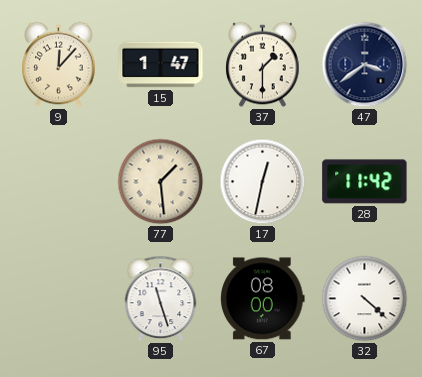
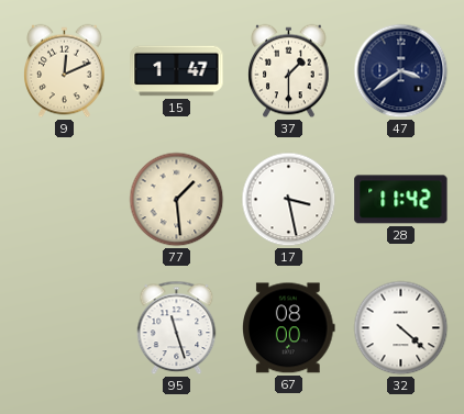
9: 12:07 -> 12:11
17: 12:32 -> 3:28
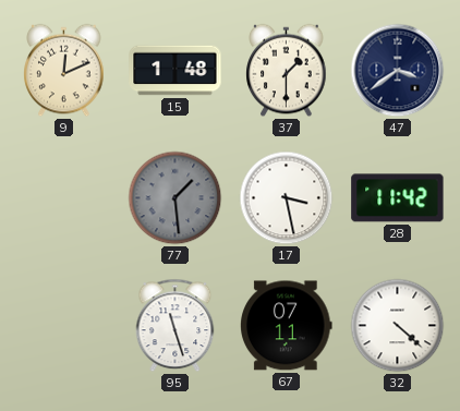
15: 1:47 -> 1:48
77 dial: cream -> grey
67: 08:00 -> 07:11
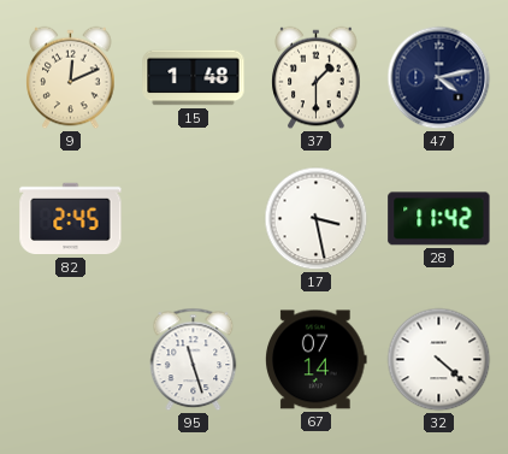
47: 3:39 -> 4:13
82: none -> 2:45
77: 1:29 -> none
67: 07:11 -> 07:14
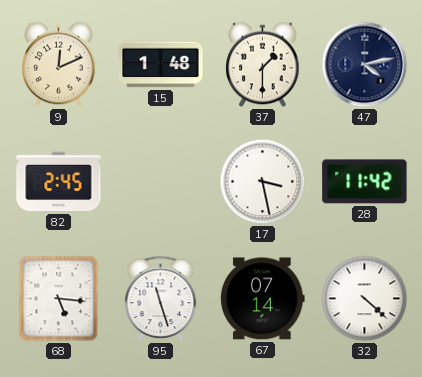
68: none -> 5:16
